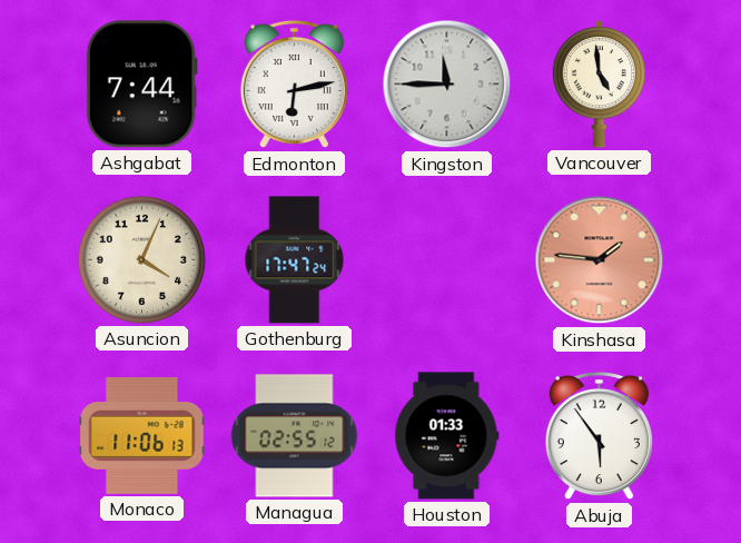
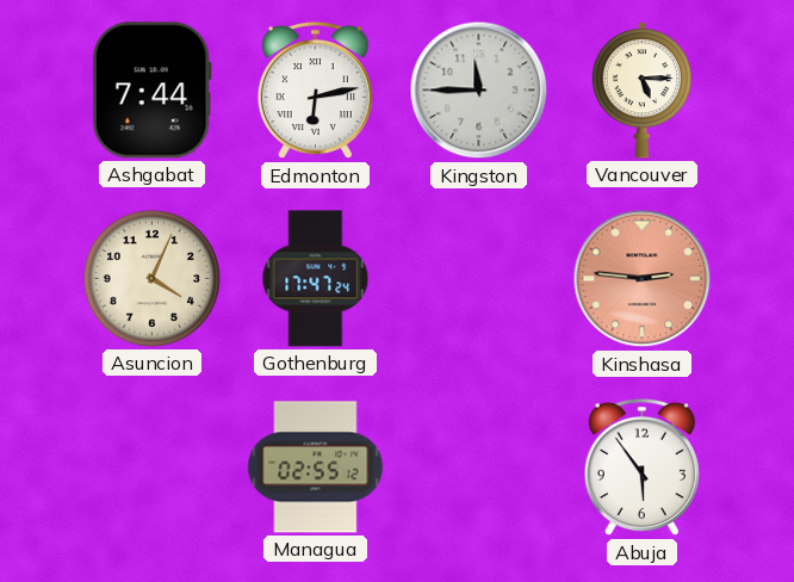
Vancouver: 4:59 -> 5:15
Kinshasa: 1:46 -> 2:46
Monaco: 11:06 -> none
Houston: 01:33 -> none
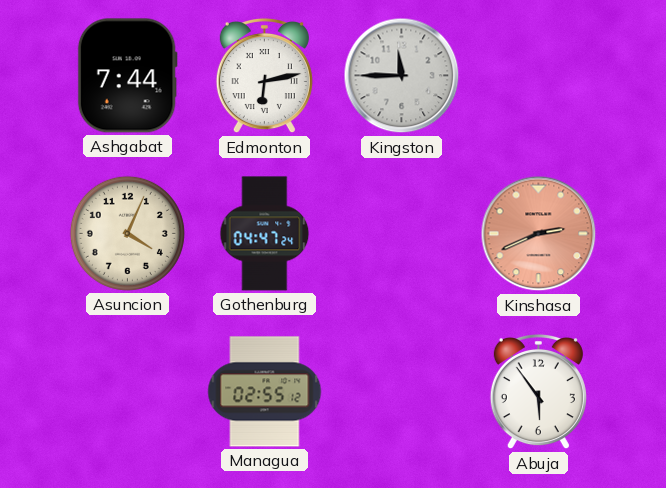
Vancouver: 5:15 -> none
Gothenburg: 17:47 -> 04:47
Kinshasa: 2:46 -> 2:41
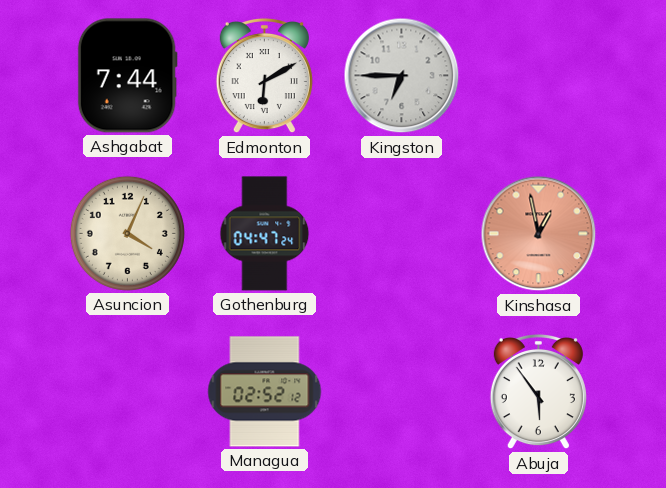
Edmonton: 6:13 -> 6:10
Kingston: 11:45 -> 6:45
Kinshasa: 2:41 -> 12:58
Managua: 02:55 -> 02:52
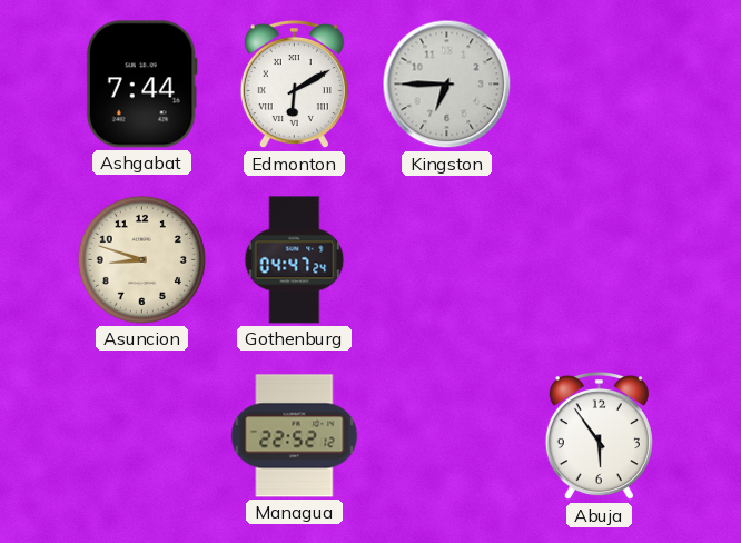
Asuncion: 4:04 -> 8:48
Kinshasa: 12:58 -> none
Managua: 02:52 -> 22:52
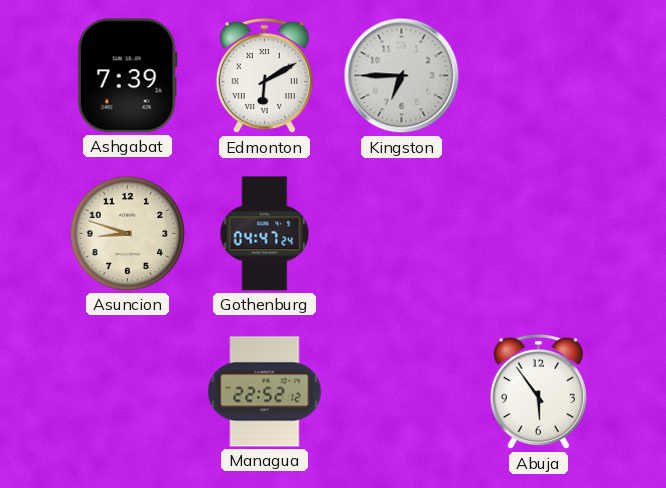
Ashgabat: 7:44 -> 7:39
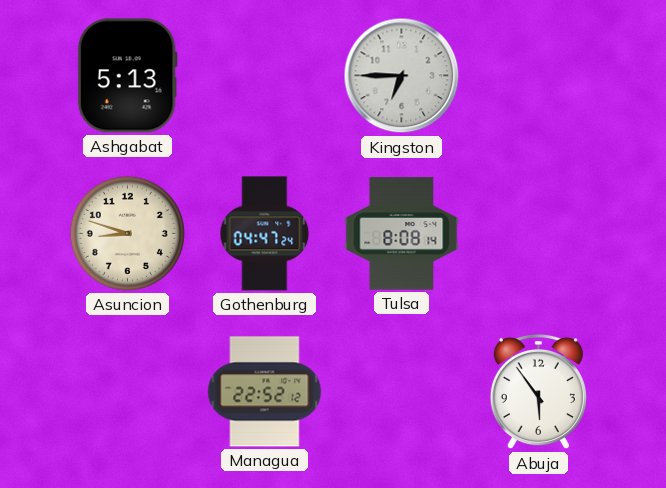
Ashgabat: 7:39 -> 5:13
Edmonton: 6:10 -> none
Tulsa: none -> 8:08
